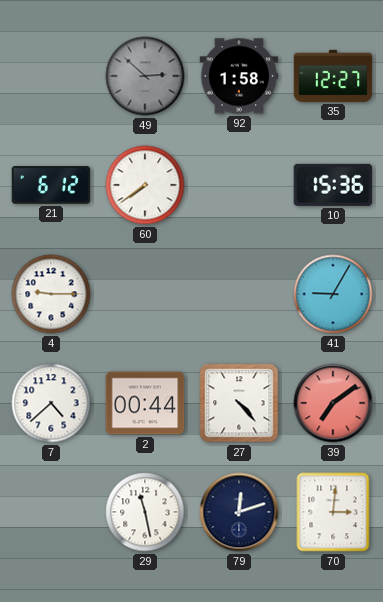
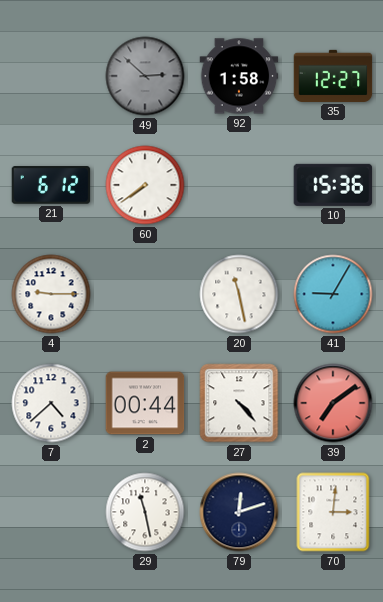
20: none -> 11:28
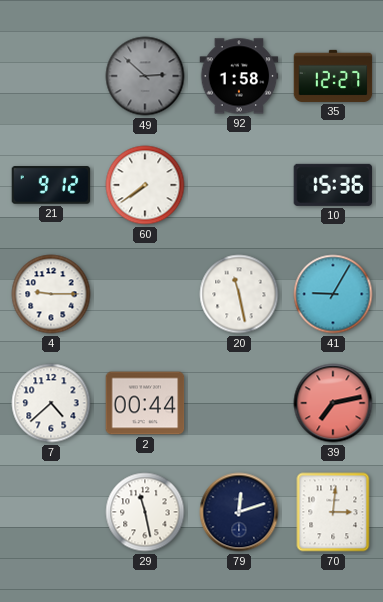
21: 6:12 -> 9:12
27: 4:23 -> none
39: 7:09 -> 7:13
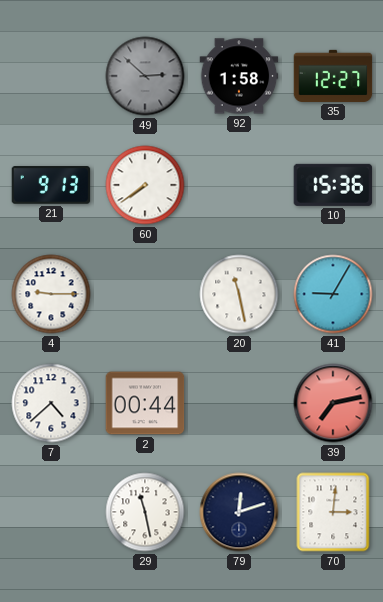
21: 9:12 -> 9:13
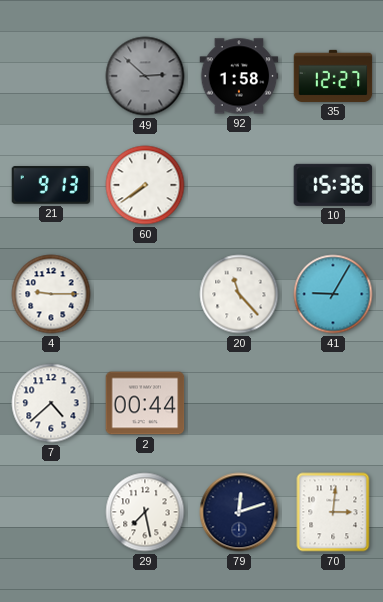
20: 11:28 -> 11:23
39: 7:13 -> none
29: 11:28 -> 7:28
